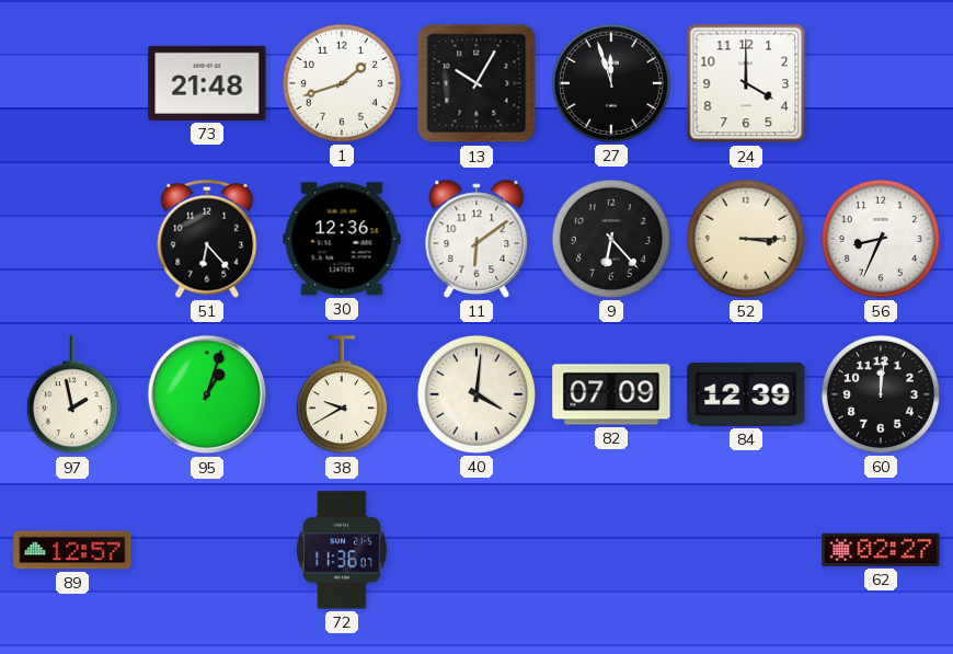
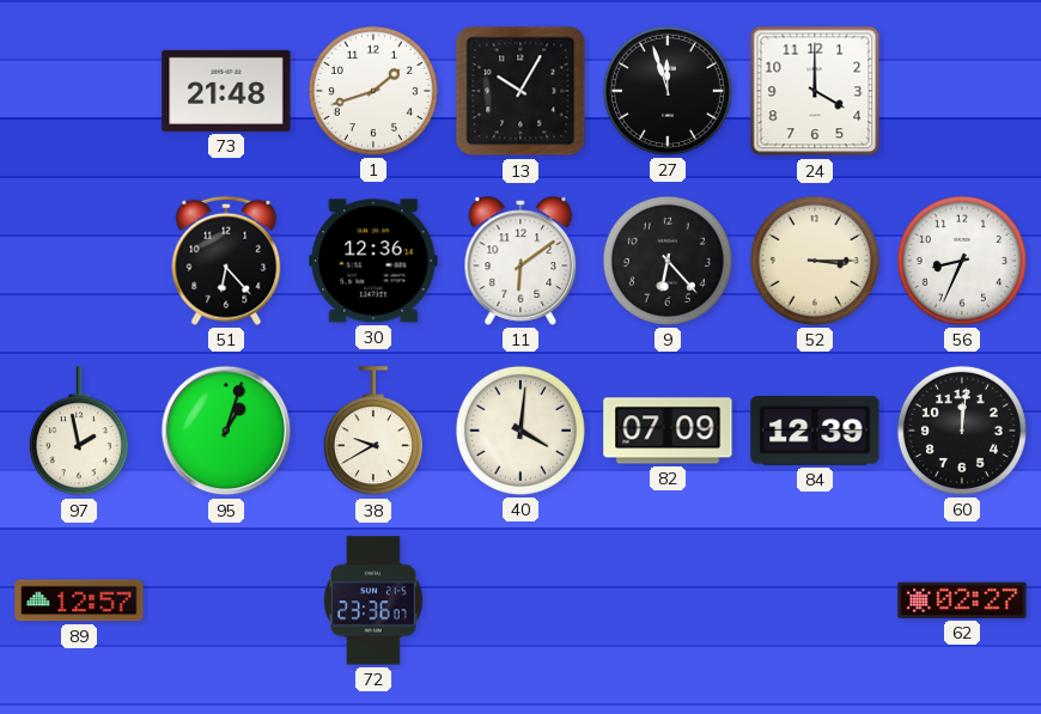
72: 11:36 -> 23:36
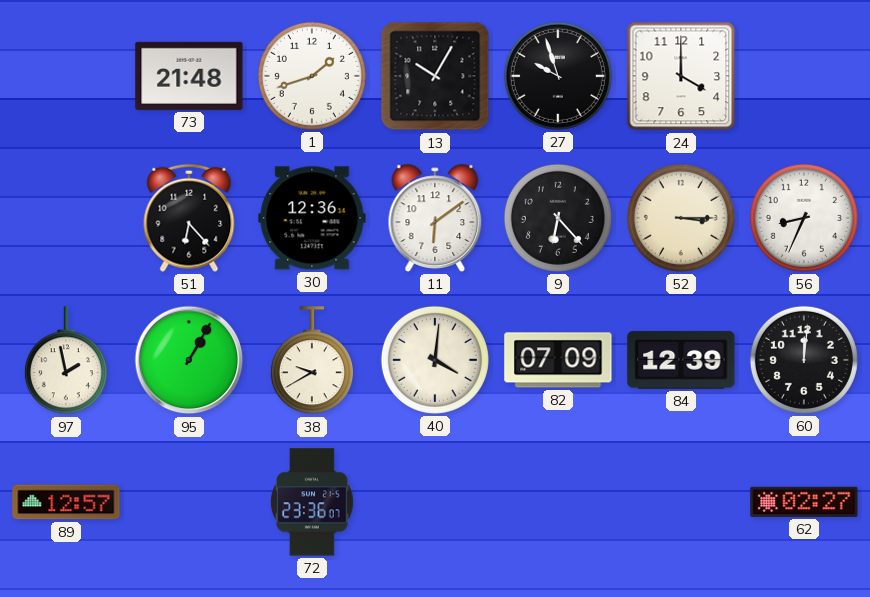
27: 11:57 -> 9:57
95: 1:03 -> 1:05
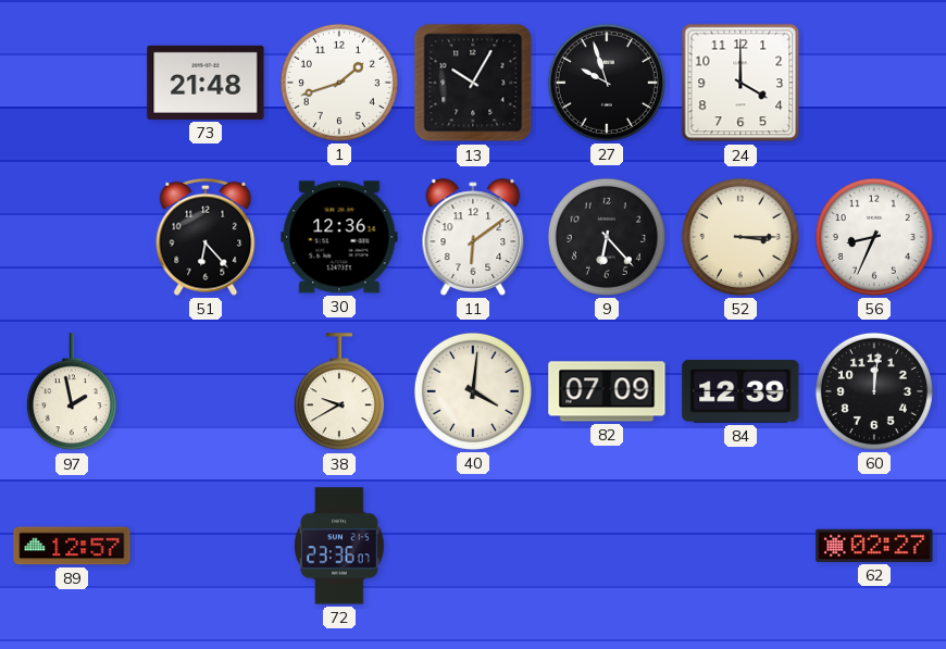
95: 1:05 -> none
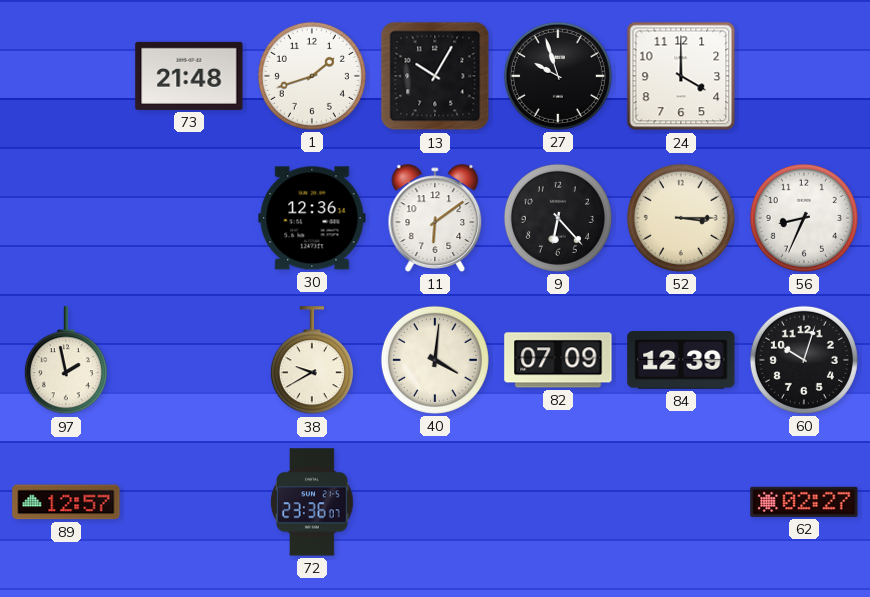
51: 6:23 -> none
60: 12:01 -> 10:03
